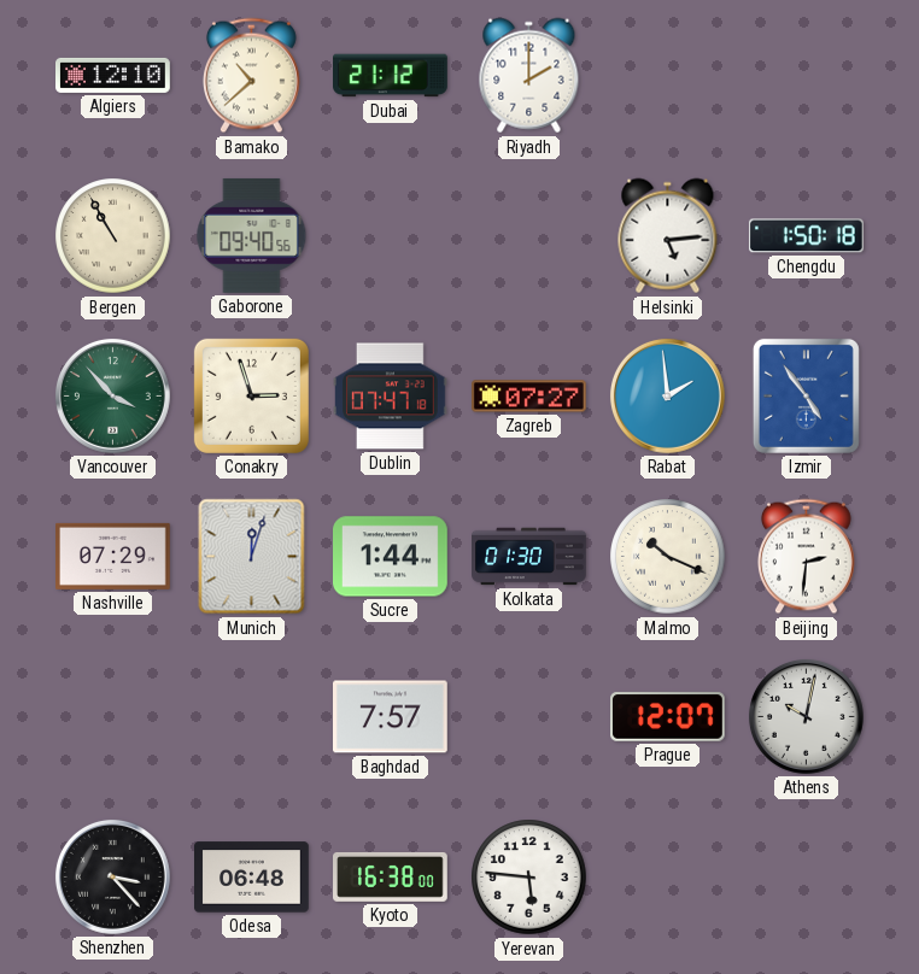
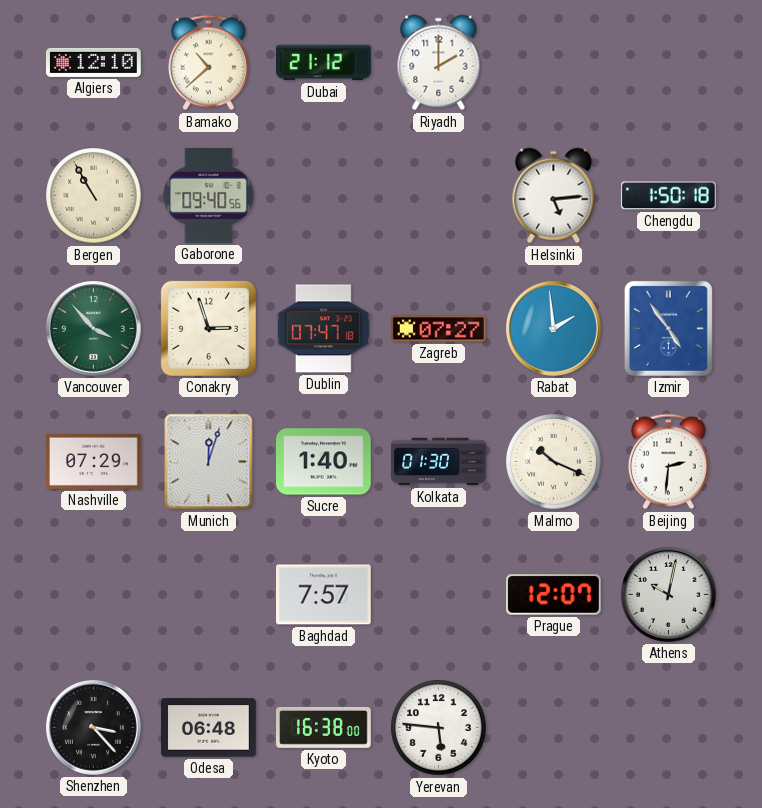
Sucre: 1:44 -> 1:40
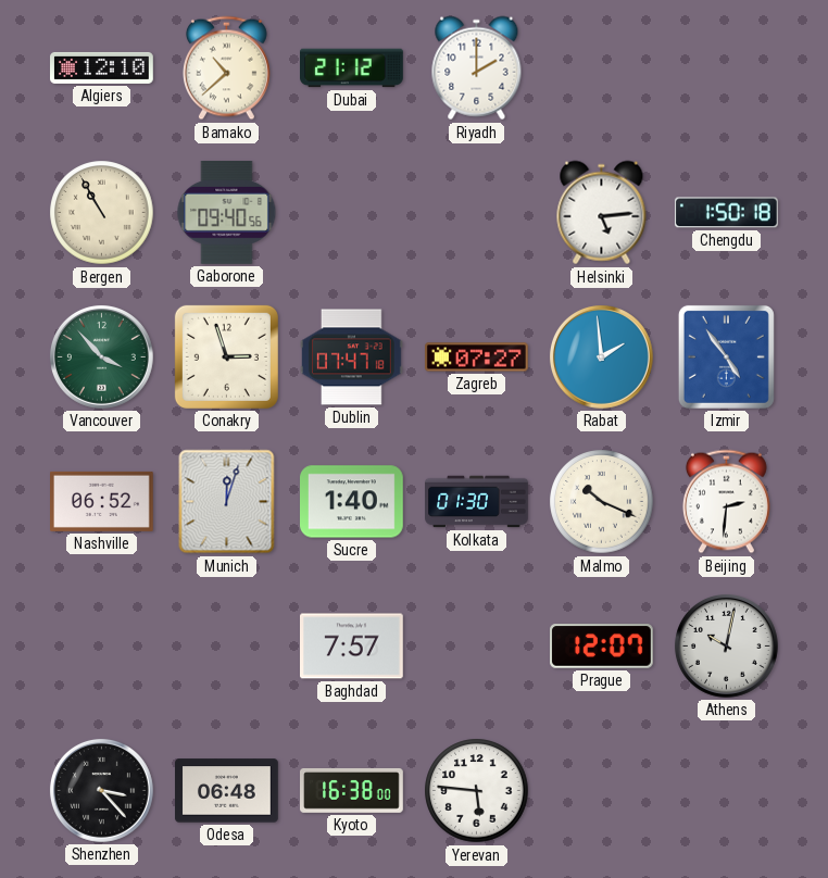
Nashville: 07:29 -> 06:52
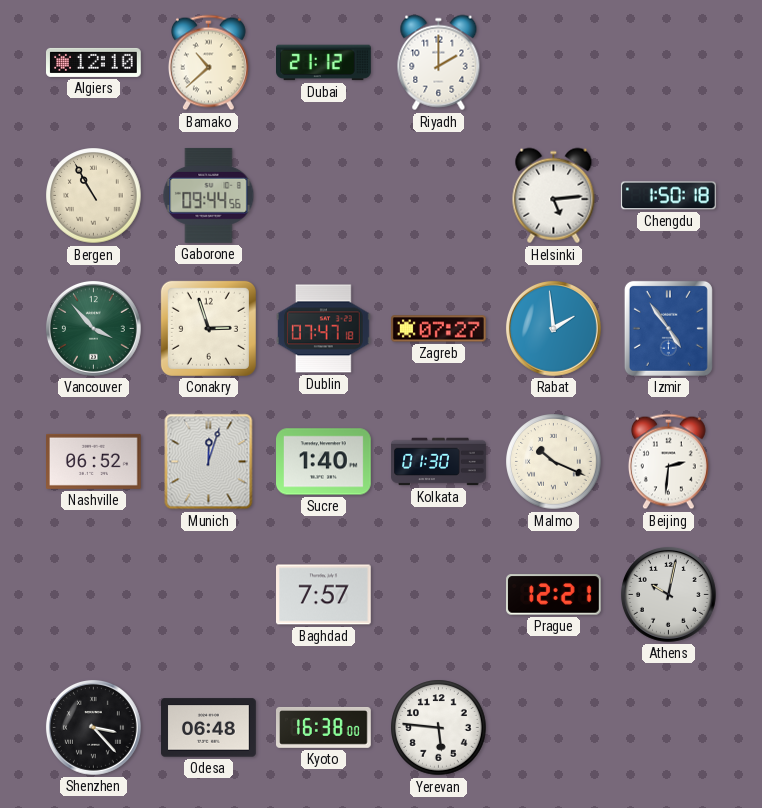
Gaborone: 09:40 -> 09:44
Prague: 12:07 -> 12:21
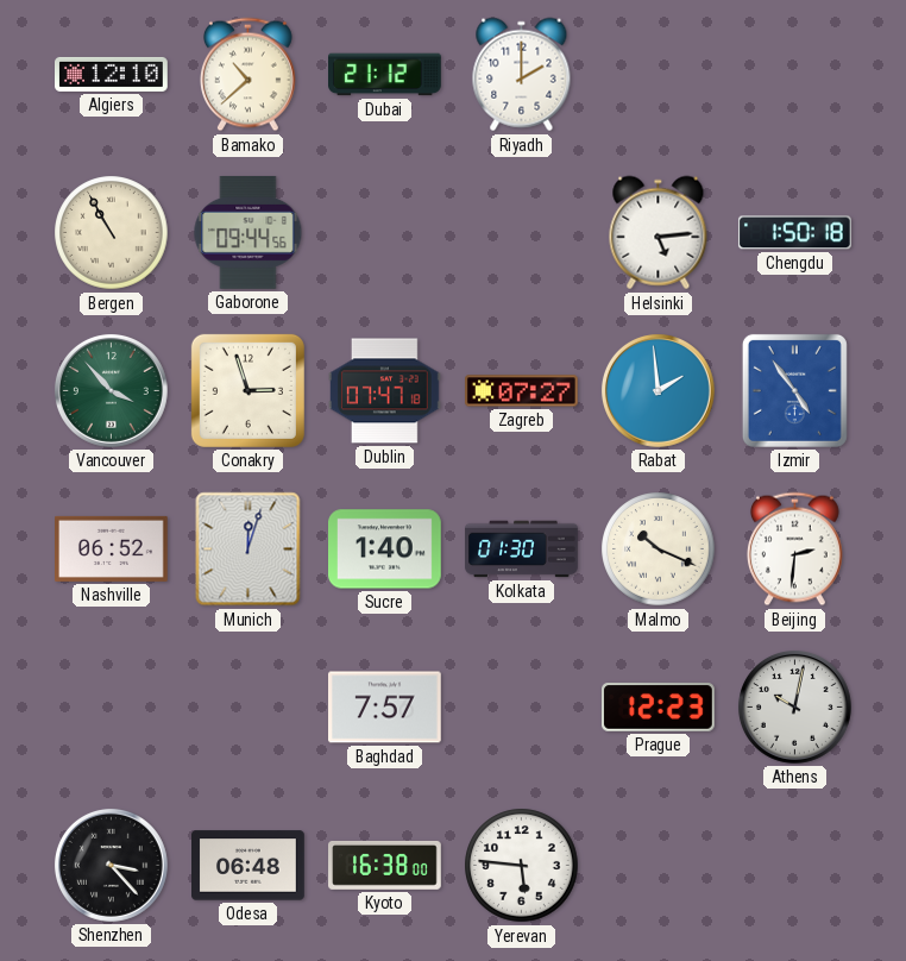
Prague: 12:21 -> 12:23
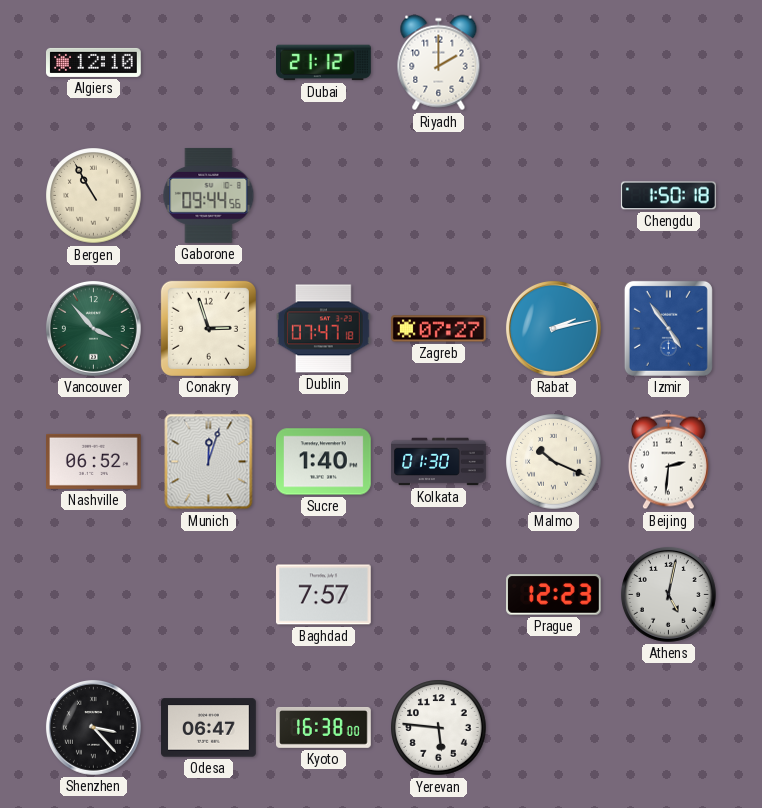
Bamako: 10:38 -> none
Helsinki: 5:14 -> none
Rabat: 1:59 -> 2:13
Athens: 10:02 -> 5:02
Odesa: 06:48 -> 06:47
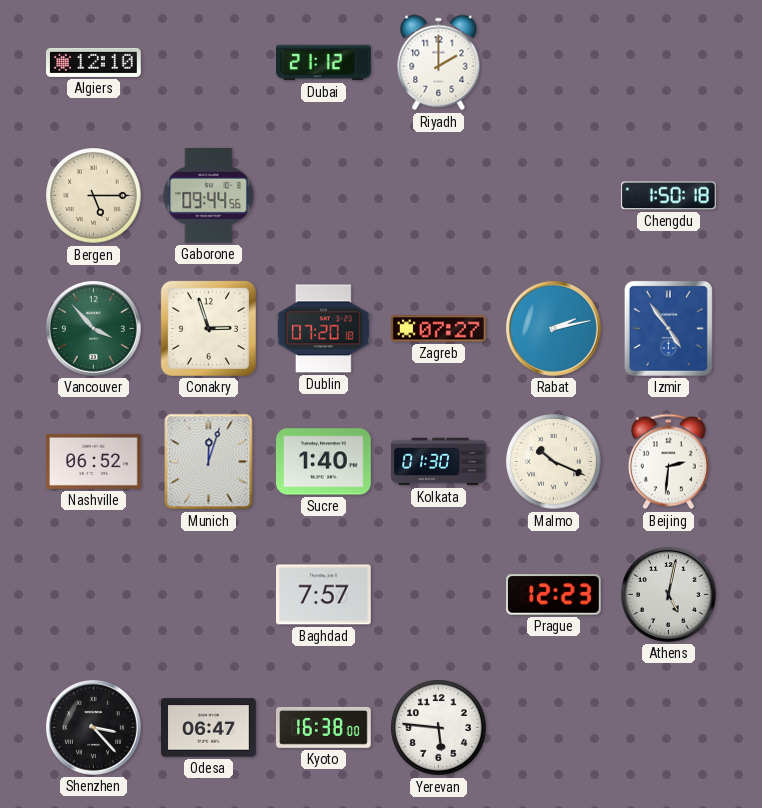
Bergen: 10:55 -> 5:15
Dublin: 07:47 -> 07:20
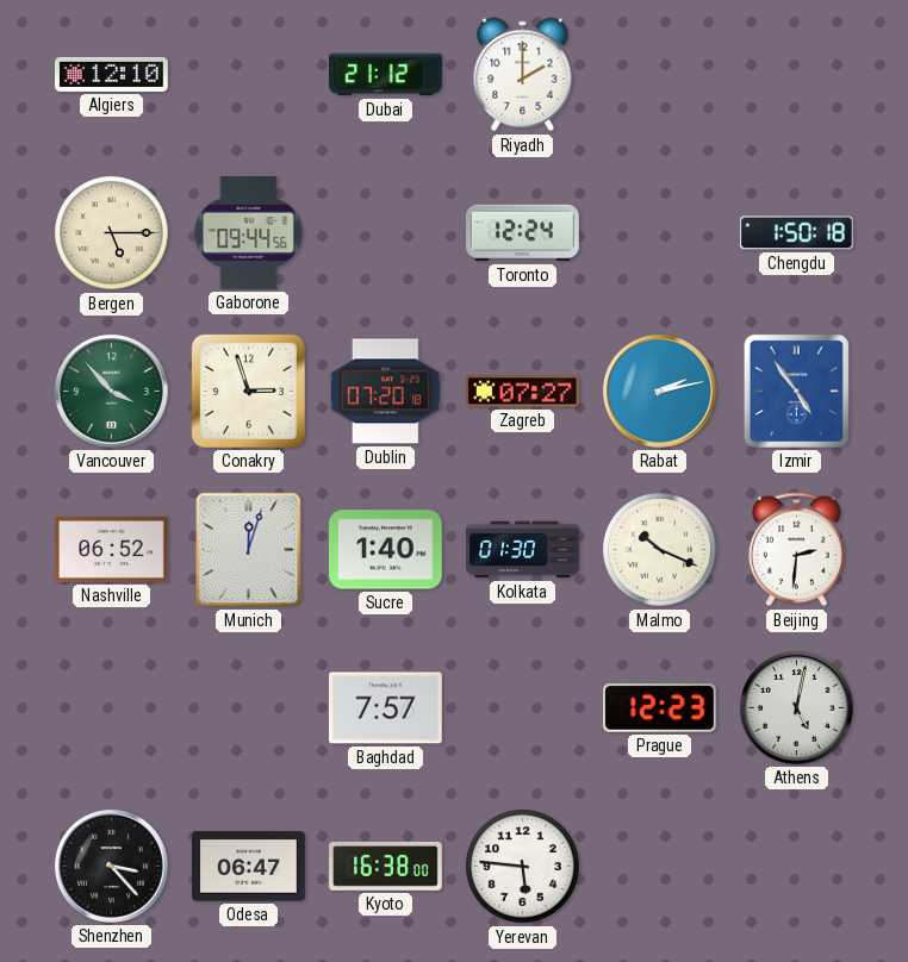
Toronto: none -> 12:24
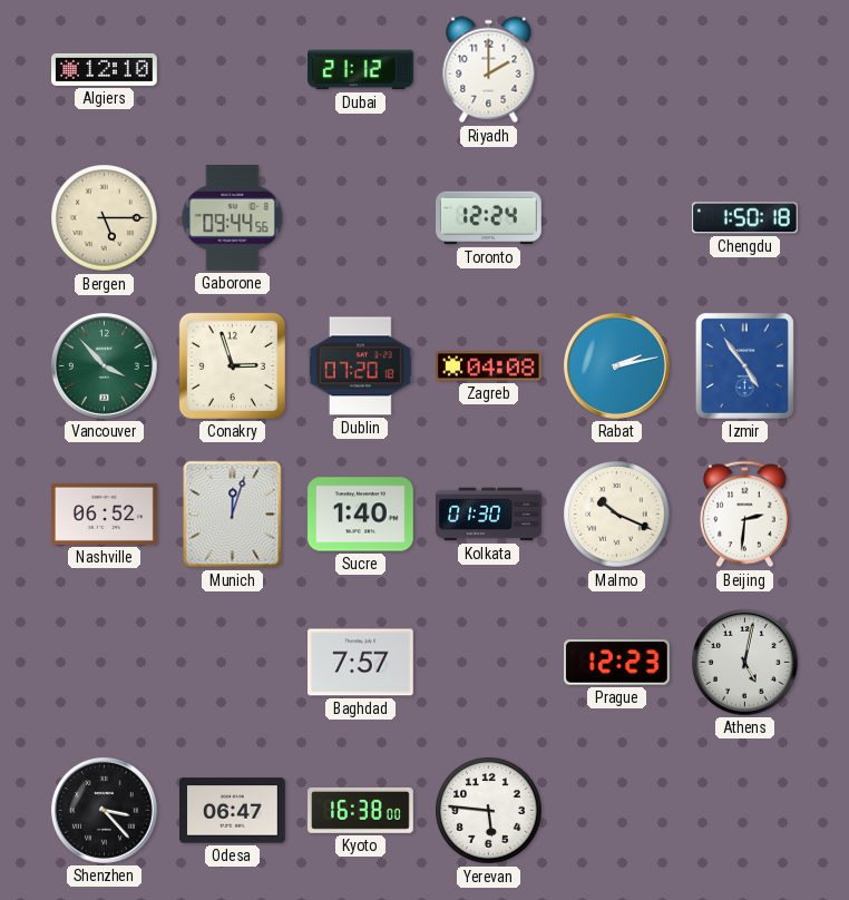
Zagreb: 07:27 -> 04:08
